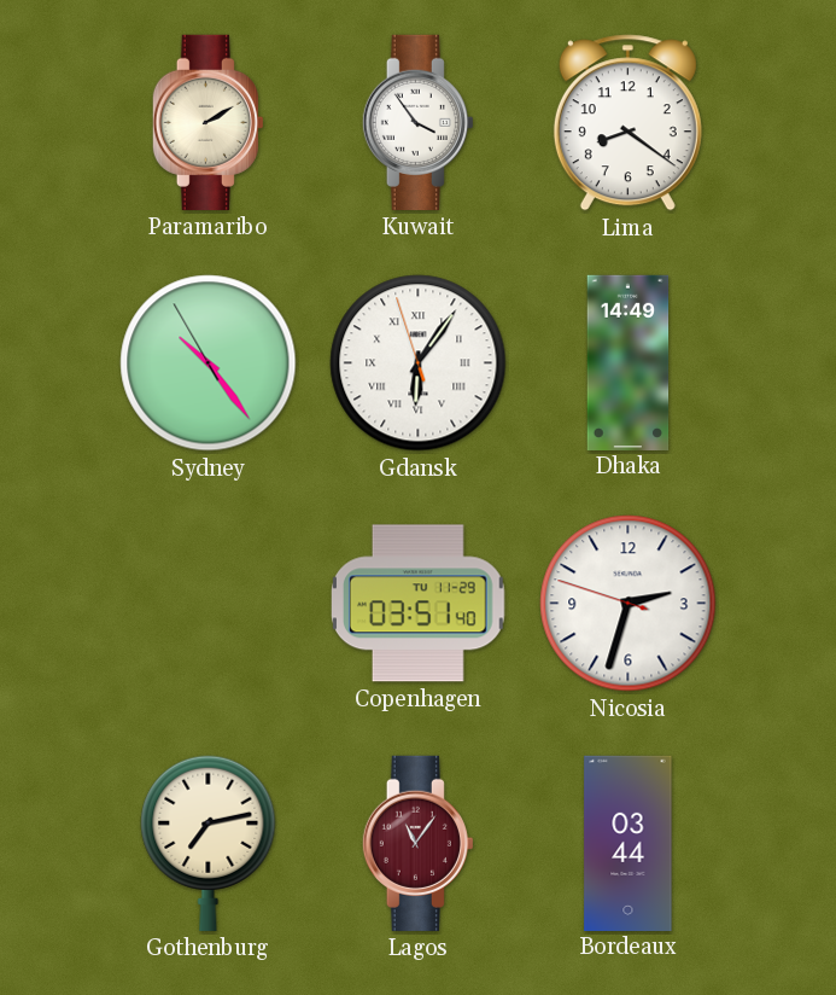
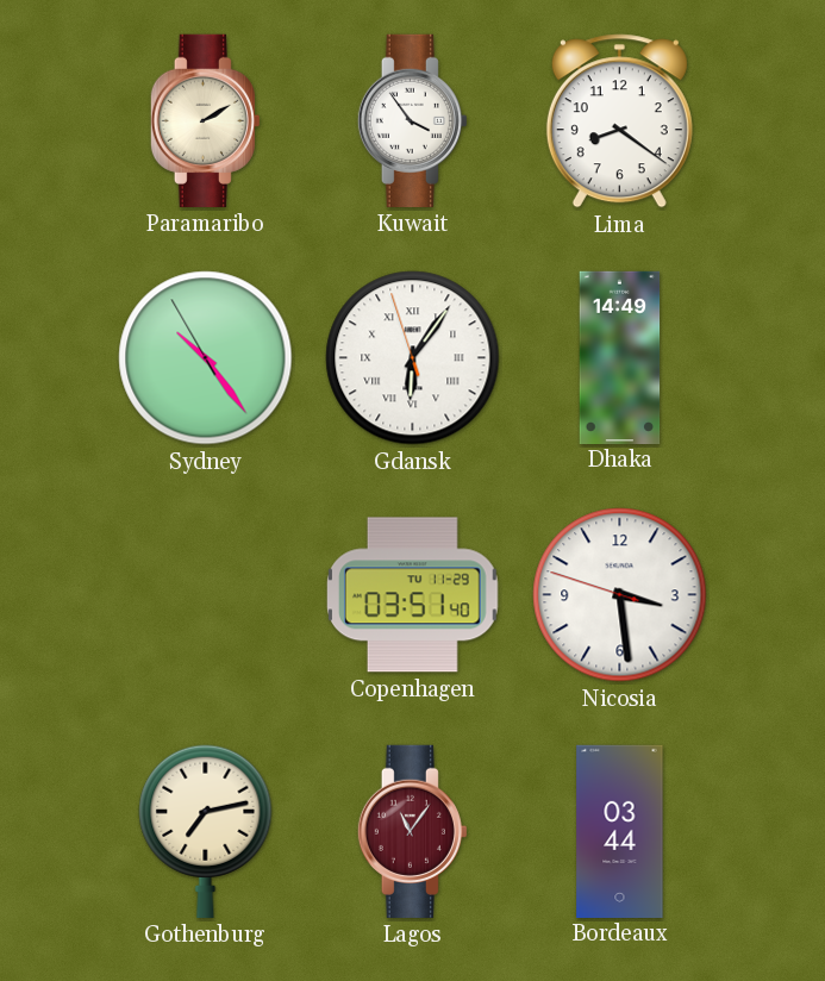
Nicosia: 2:32 -> 3:28
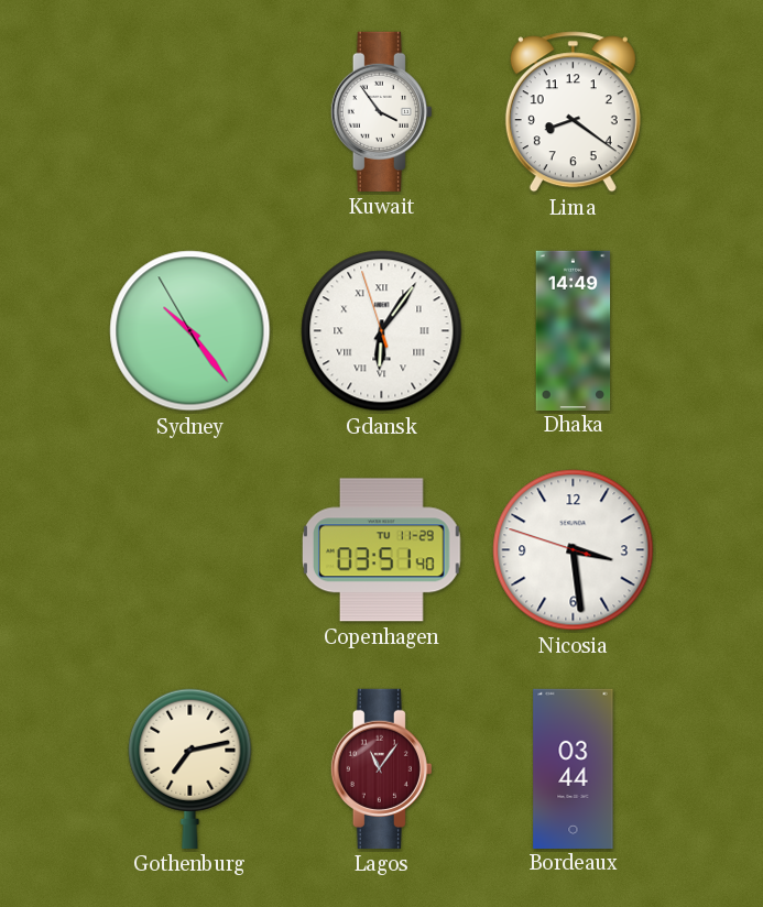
Paramaribo: 2:10 -> none
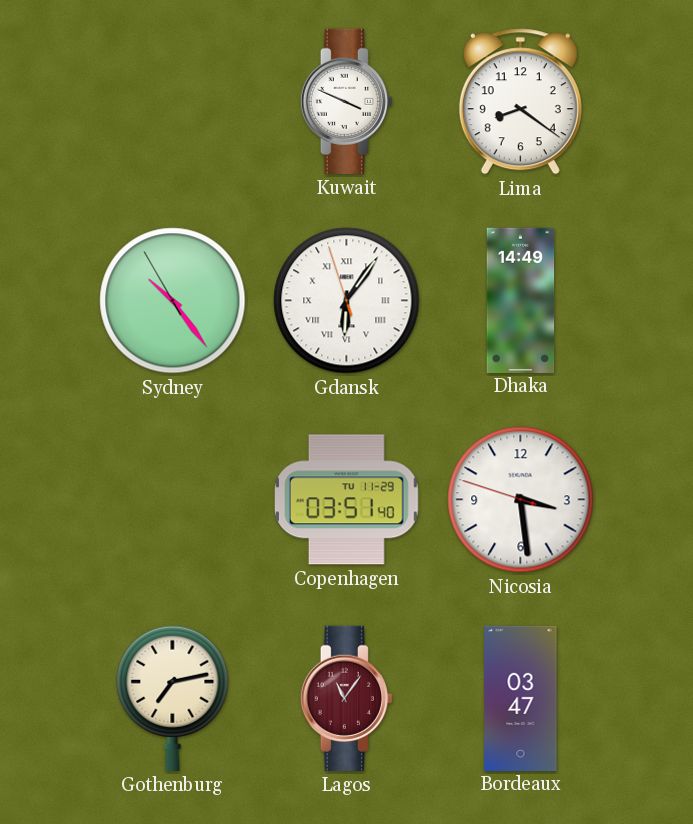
Kuwait: 3:54 -> 3:49
Bordeaux: 03:44 -> 03:47
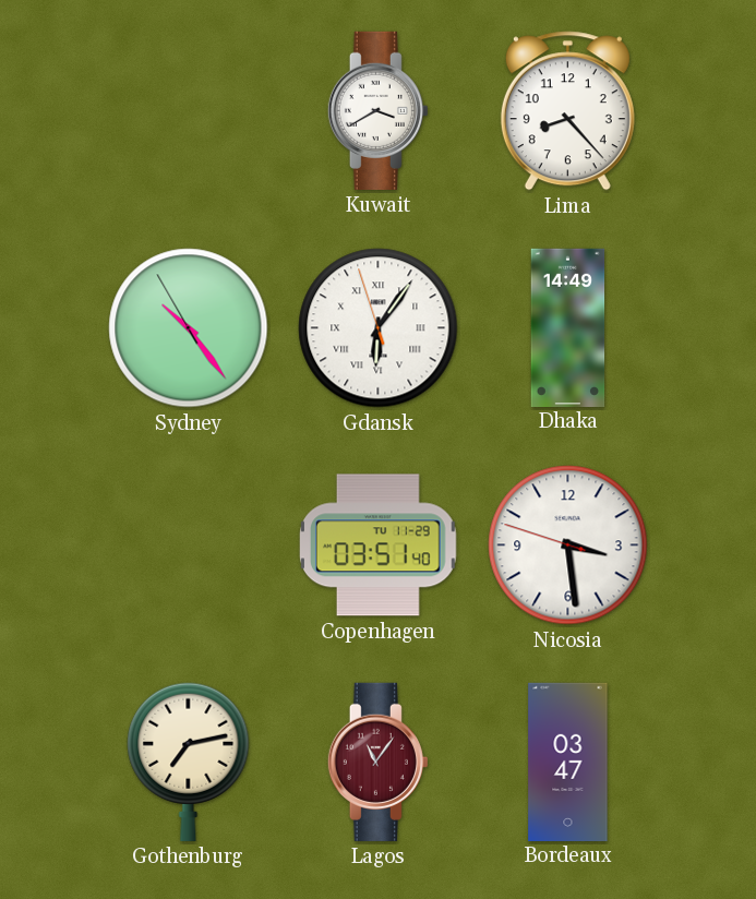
Kuwait: 3:49 -> 3:40
Lima: 8:21 -> 8:23
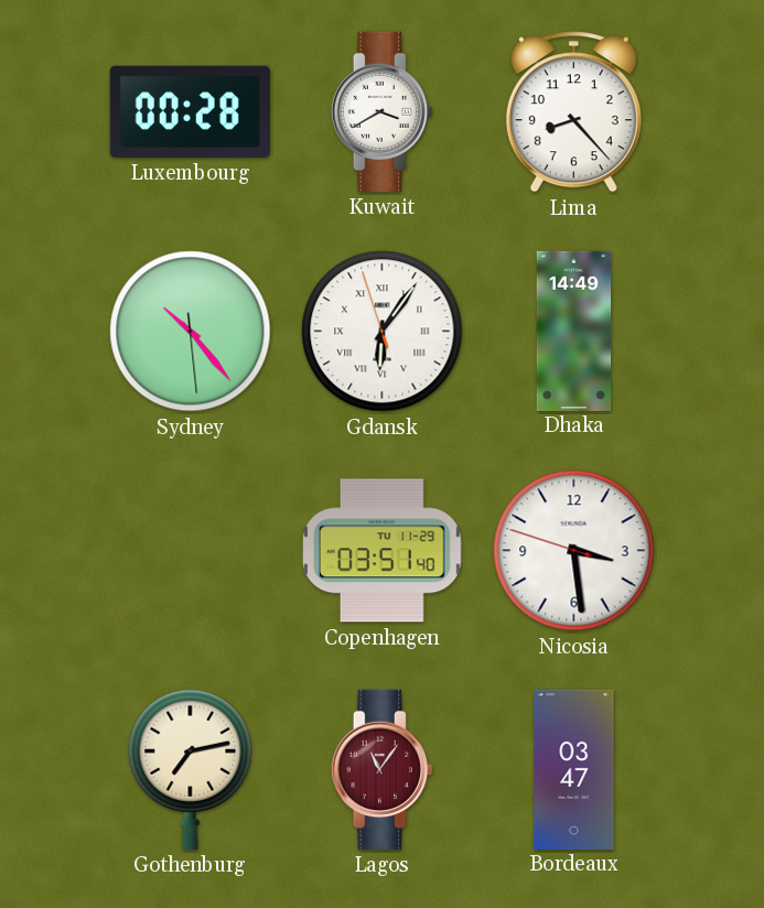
Luxembourg: none -> 00:28
Sydney: 10:23:55 -> 10:23:29
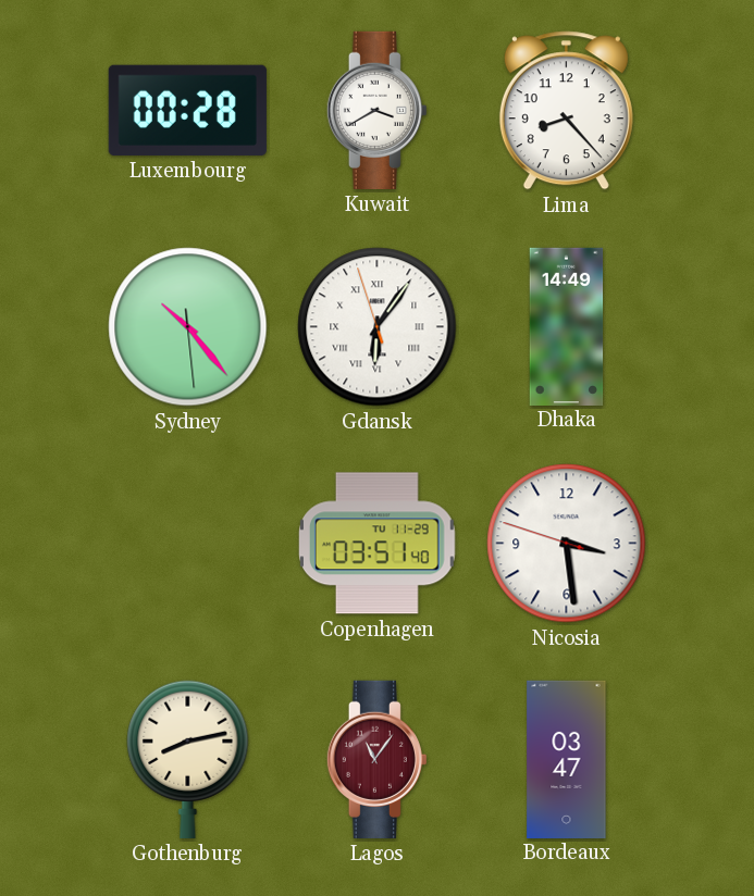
Gothenburg: 7:13 -> 8:13
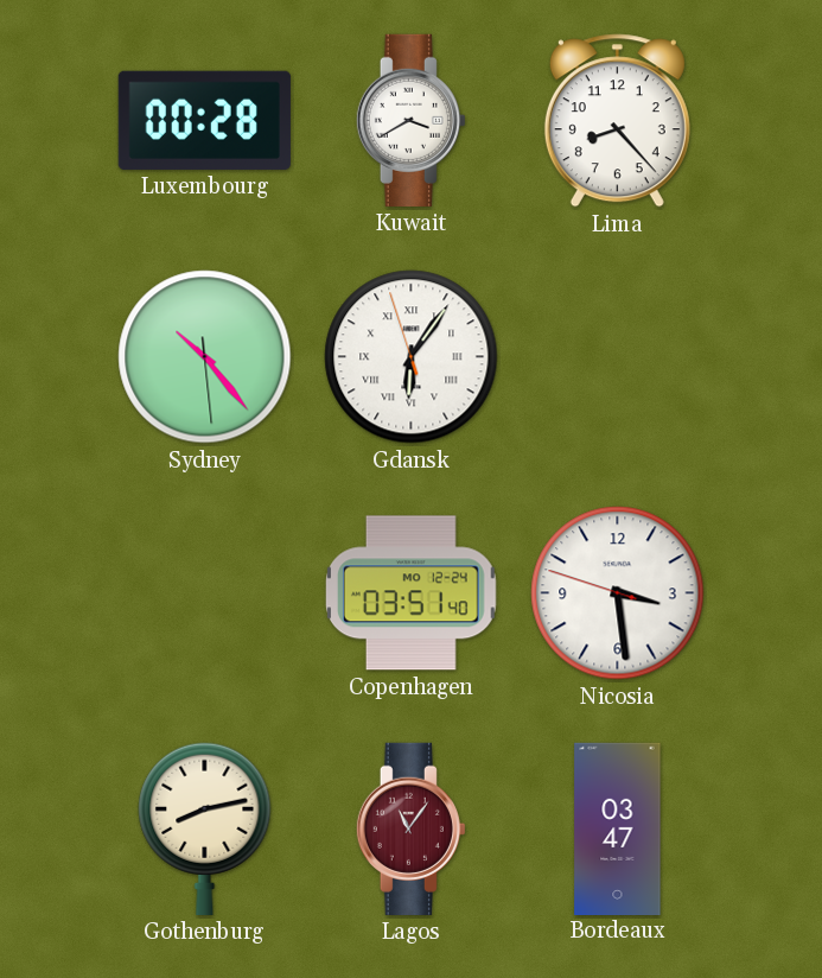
Dhaka: 14:49 -> none
Copenhagen date: TU 11-29 -> MO 12-24
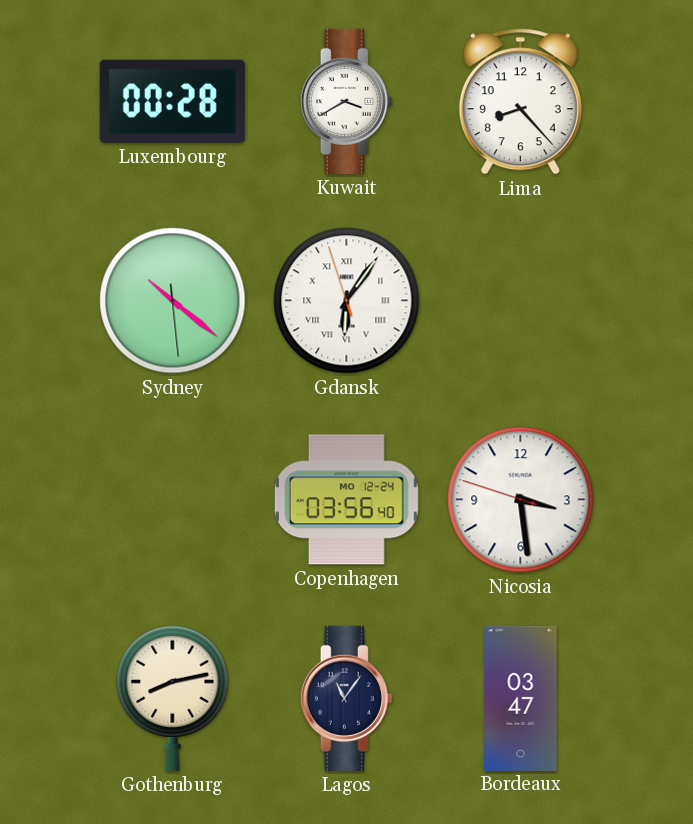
Sydney: 10:23 -> 10:21
Copenhagen: 03:51 -> 03:56
Lagos dial: burgundy -> navy
